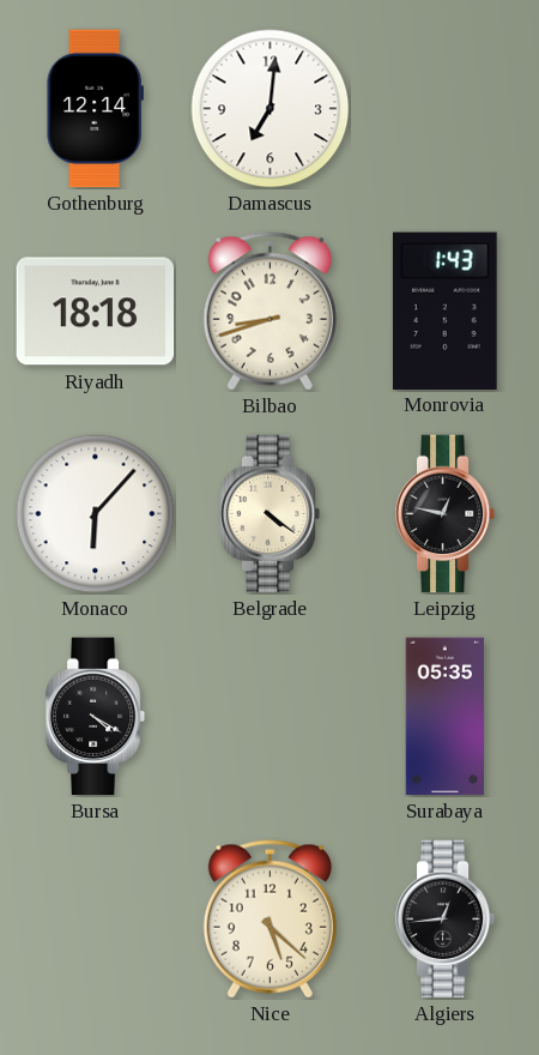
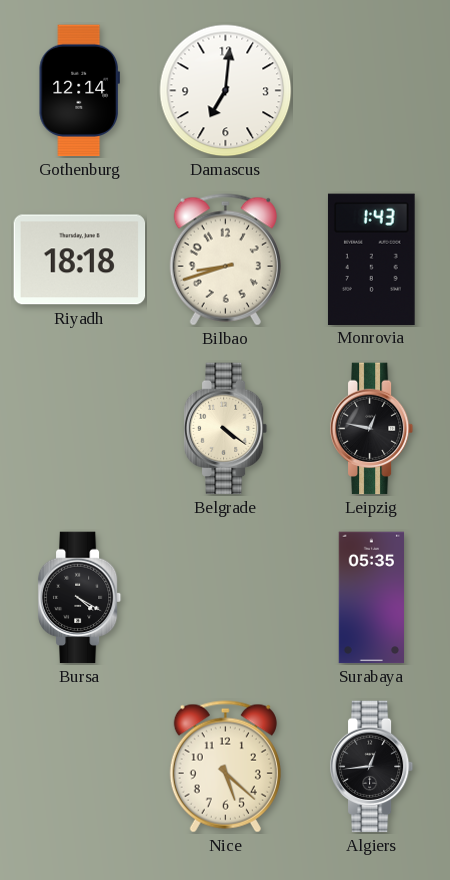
Monaco: 6:07 -> none
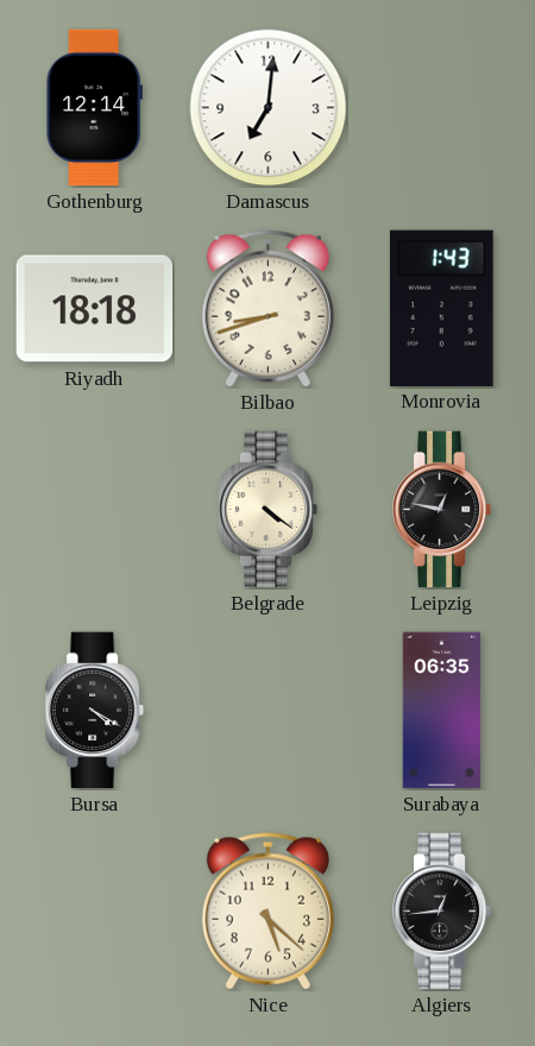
Surabaya: 05:35 -> 06:35
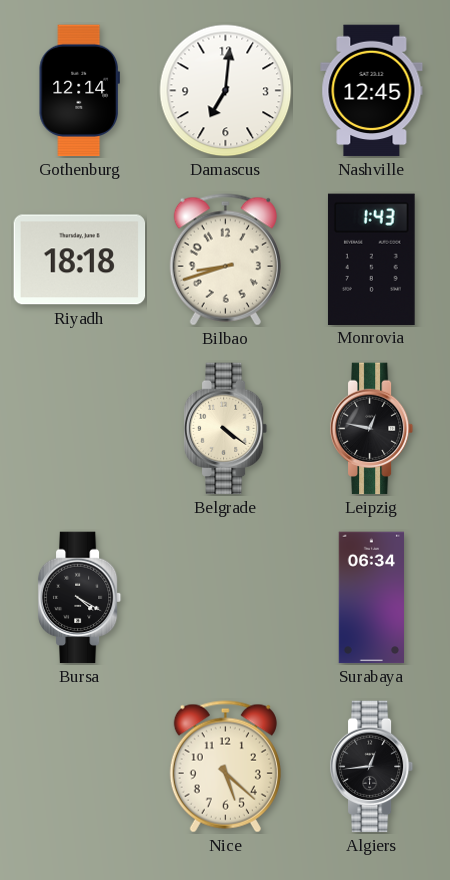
Nashville: none -> 12:45
Surabaya: 06:35 -> 06:34
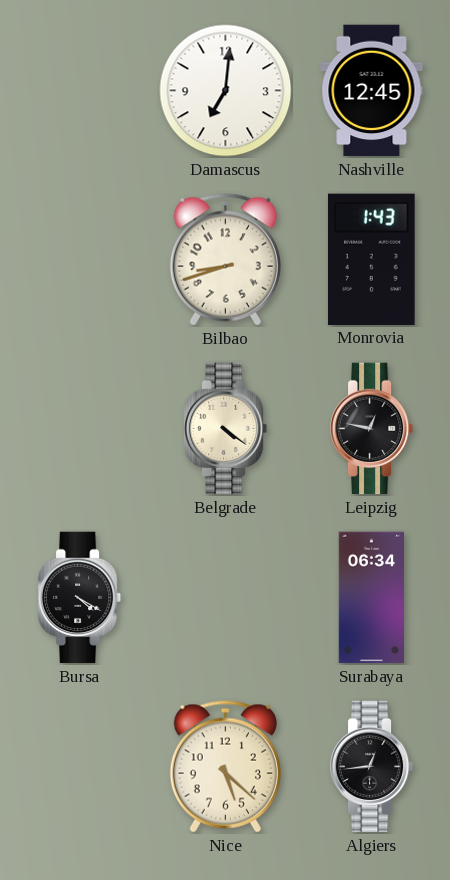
Gothenburg: 12:14 -> none
Riyadh: 18:18 -> none
